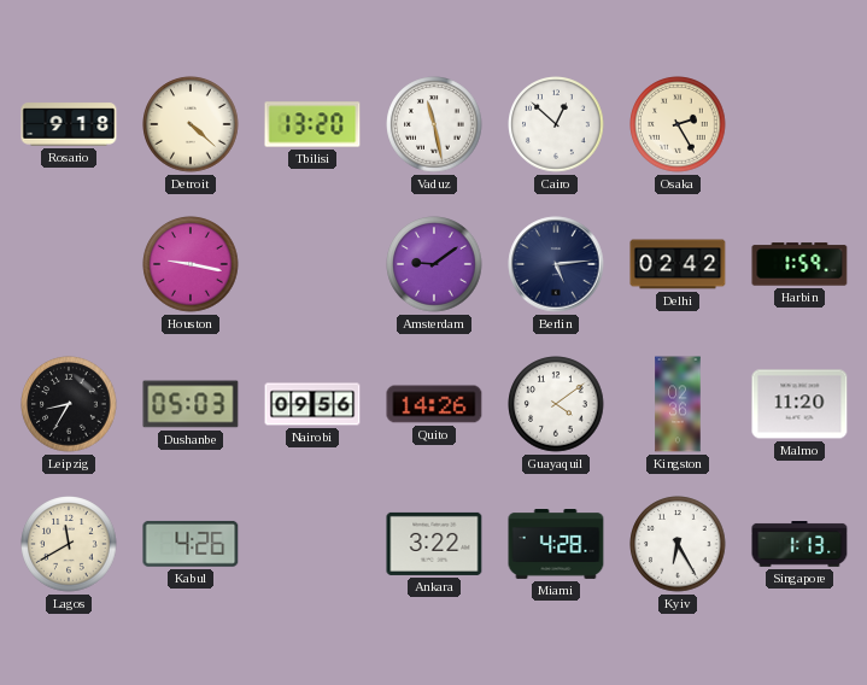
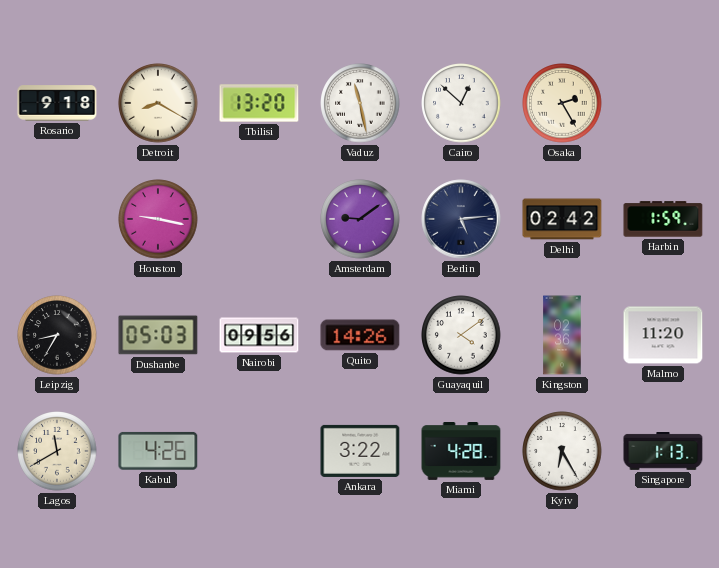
Detroit: 4:22 -> 8:20
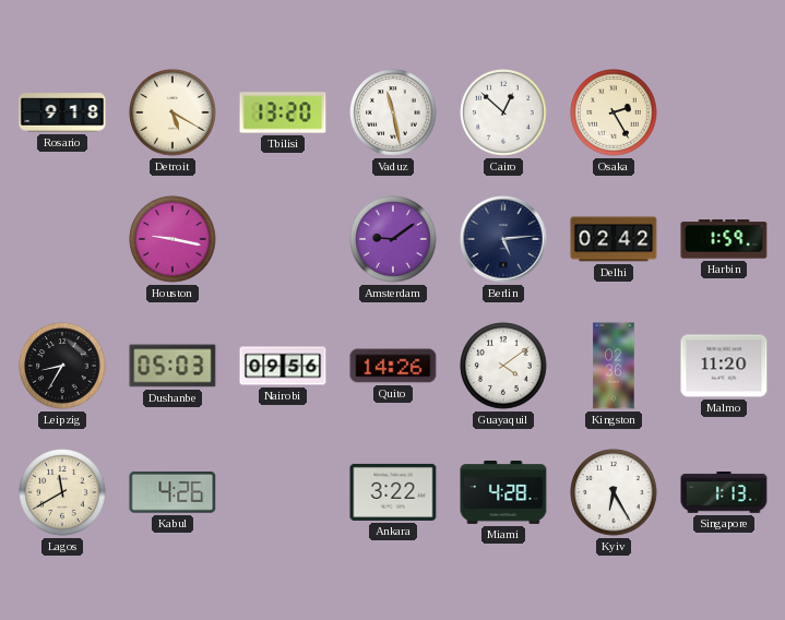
Detroit: 8:20 -> 5:20
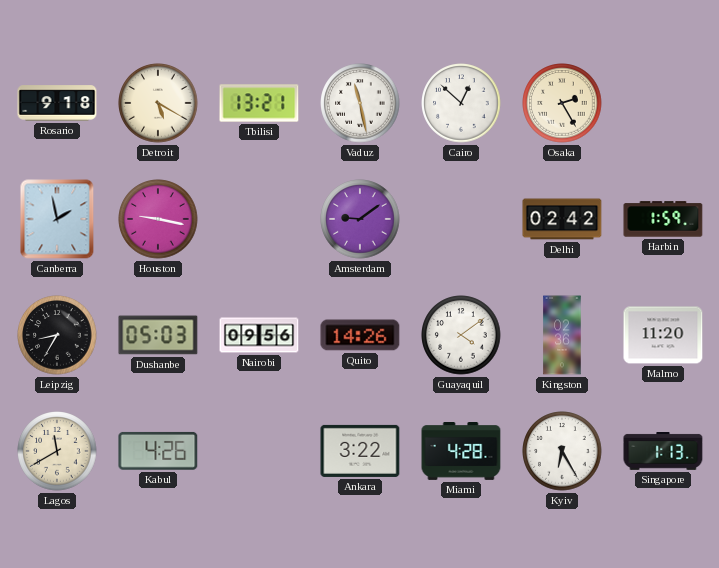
Tbilisi: 13:20 -> 13:21
Canberra: none -> 1:58
Berlin: 5:14 -> none
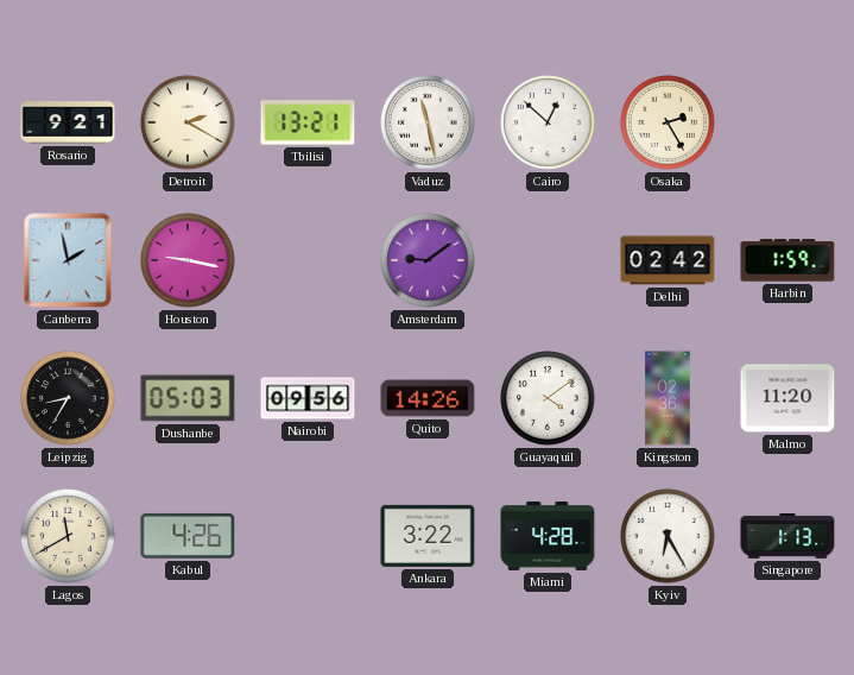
Rosario: 9:18 -> 9:21
Detroit: 5:20 -> 2:20
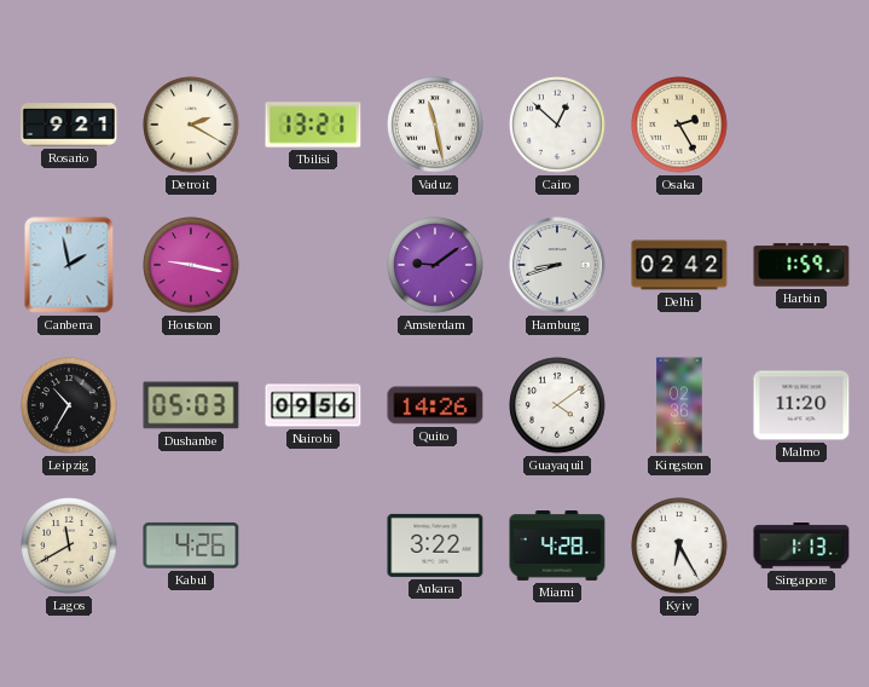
Hamburg: none -> 8:42
Leipzig: 8:35 -> 10:35
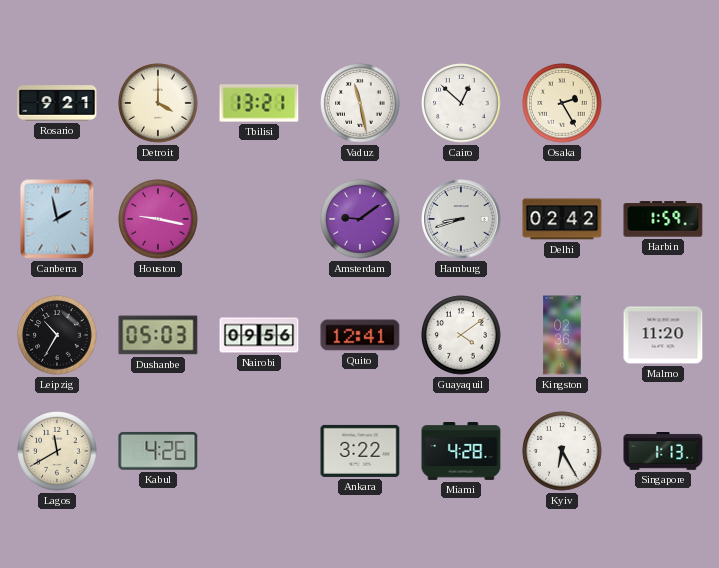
Detroit: 2:20 -> 4:00
Quito: 14:26 -> 12:41
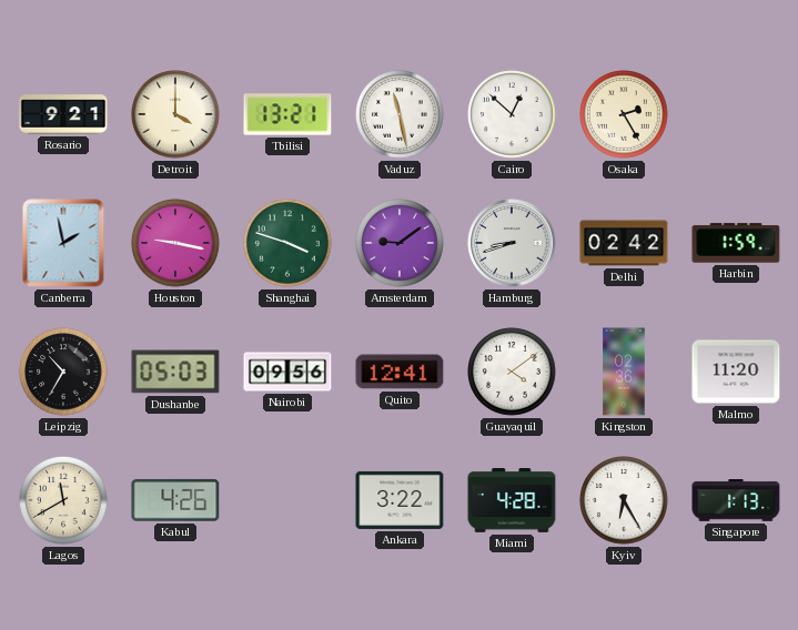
Shanghai: none -> 3:48
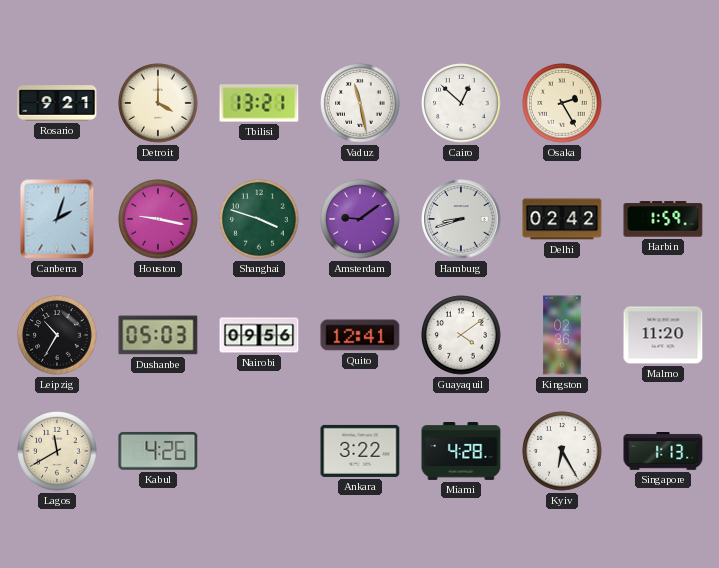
Canberra: 1:58 -> 2:03
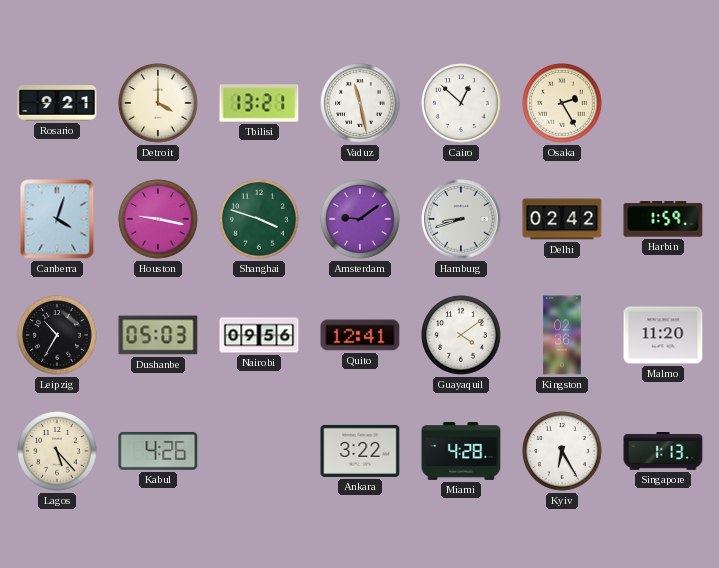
Canberra: 2:03 -> 4:03
Lagos: 11:40 -> 5:23
